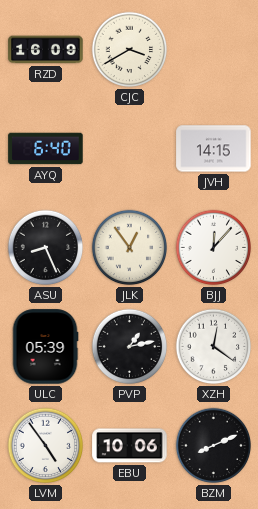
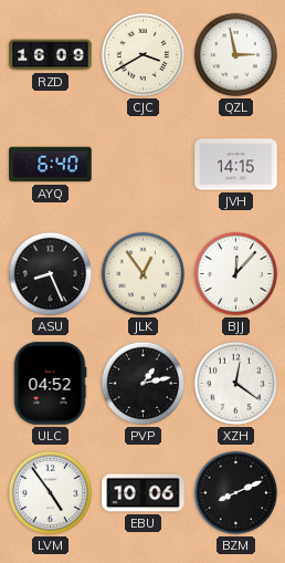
QZL: none -> 2:58
ULC: 05:39 -> 04:52
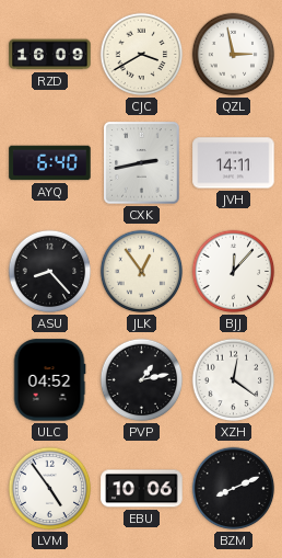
CXK: none -> 2:43
JVH: 14:15 -> 14:11
ASU: 8:26 -> 8:23
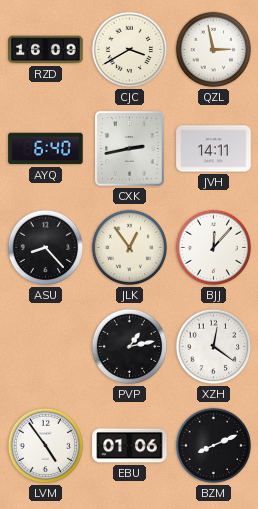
ULC: 04:52 -> none
EBU: 10:06 -> 01:06
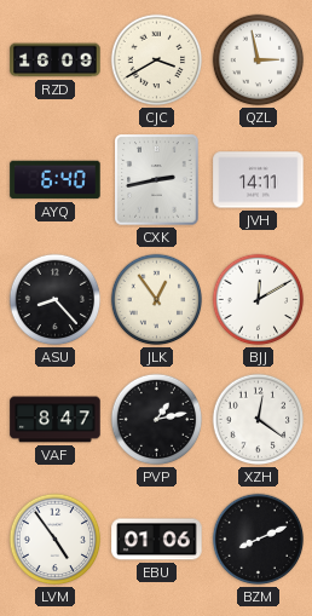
BJJ: 12:07 -> 12:10
VAF: none -> 8:47
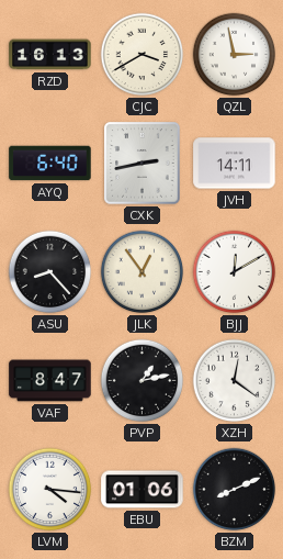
RZD: 16:09 -> 16:13
LVM: 4:54 -> 4:16
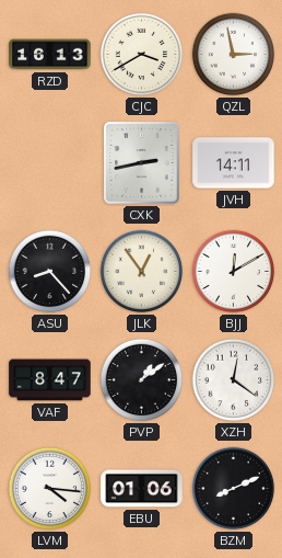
AYQ: 6:40 -> none
PVP: 1:13 -> 1:09
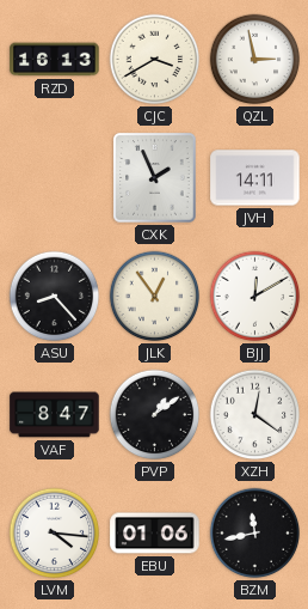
CXK: 2:43 -> 1:56
BZM: 8:11 -> 11:43
